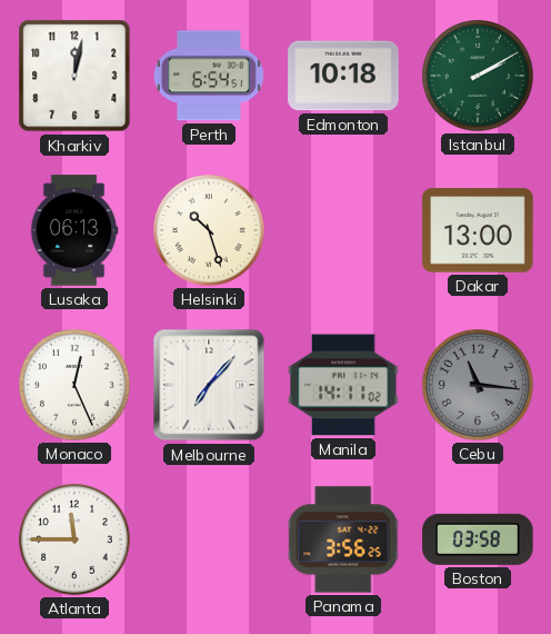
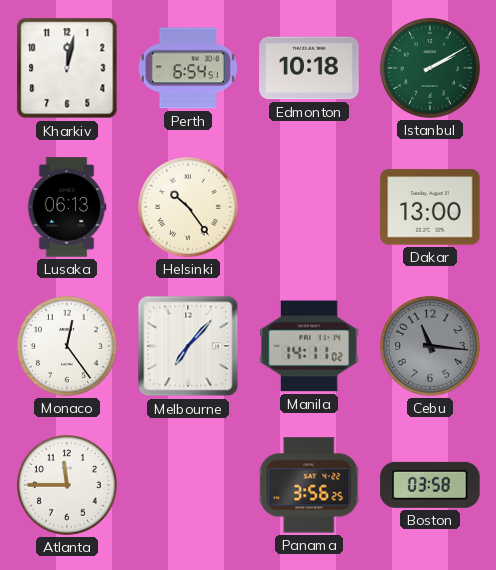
Helsinki: 10:27 -> 10:24
Monaco: 12:26 -> 12:24
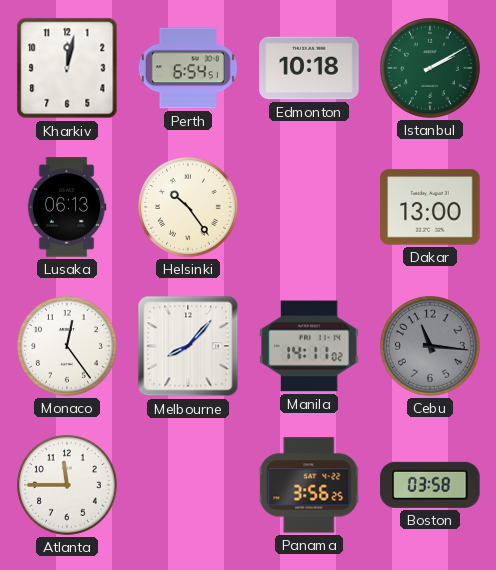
Melbourne: 7:07 -> 8:07
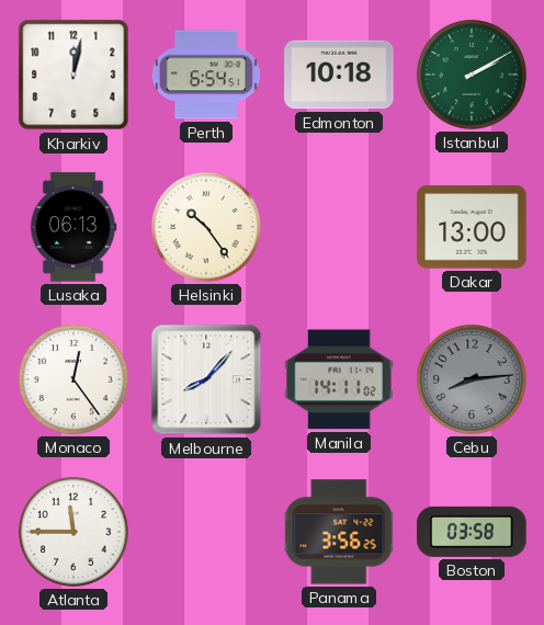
Cebu: 11:16 -> 8:14
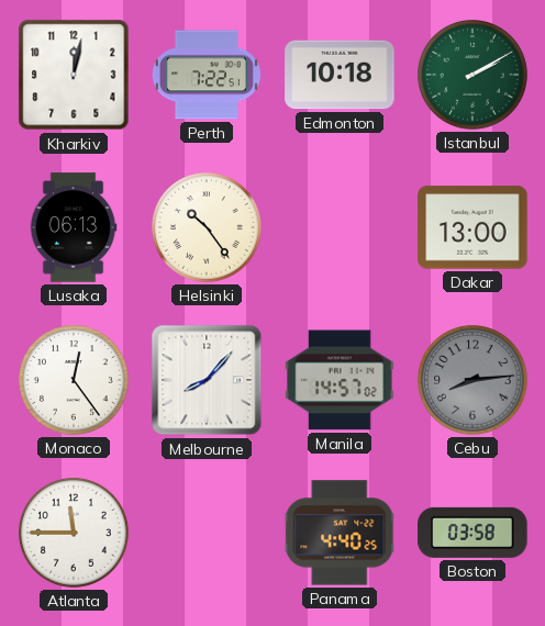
Perth: 6:54 -> 7:22
Manila: 14:11 -> 14:57
Panama: 3:56 -> 4:40
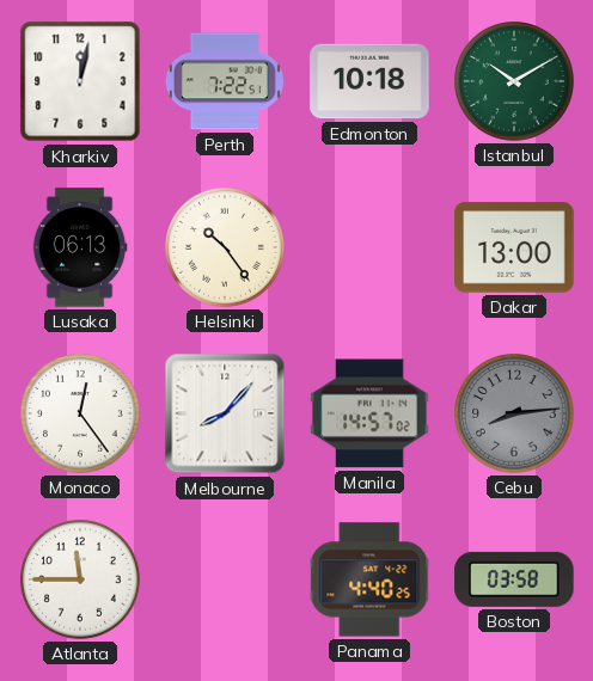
Istanbul: 2:10 -> 10:10
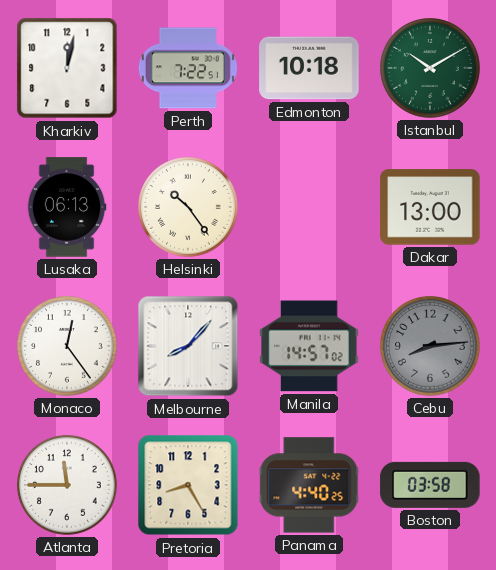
Pretoria: none -> 8:25
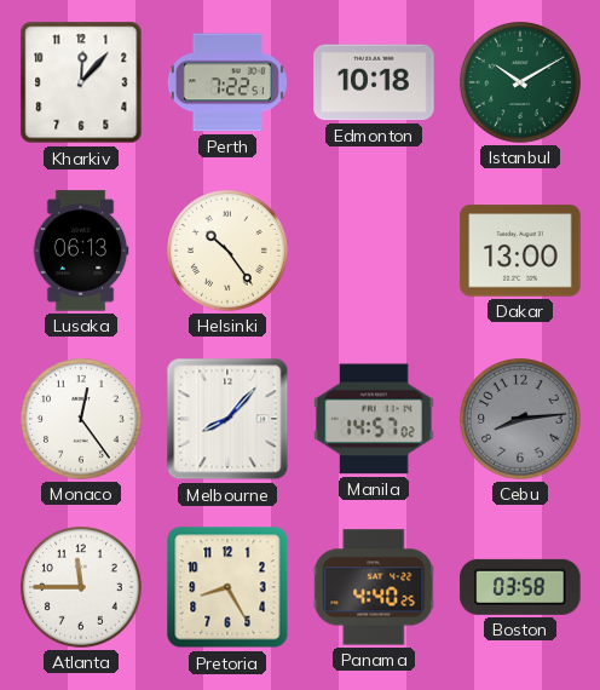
Kharkiv: 12:02 -> 12:07
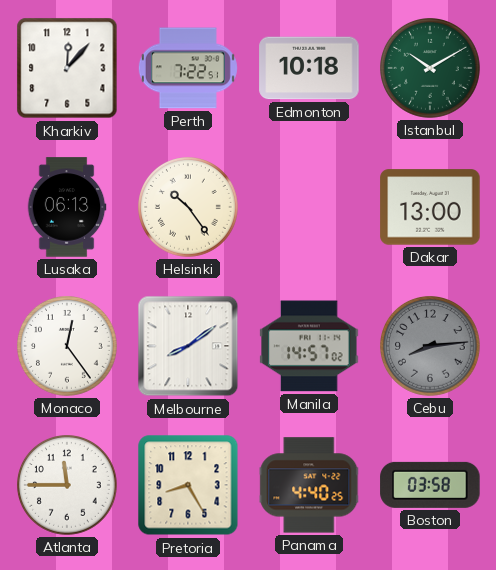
Melbourne: 8:07 -> 8:09
